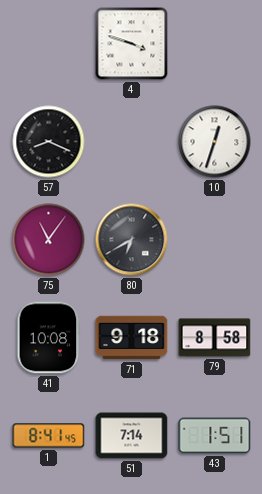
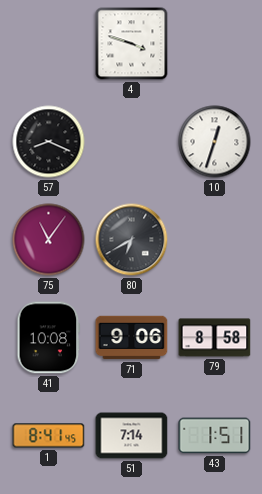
71: 9:18 -> 9:06
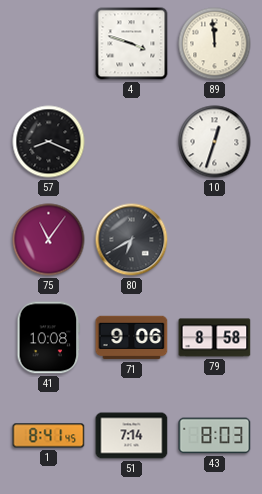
89: none -> 11:59
43: 1:51 -> 8:03
